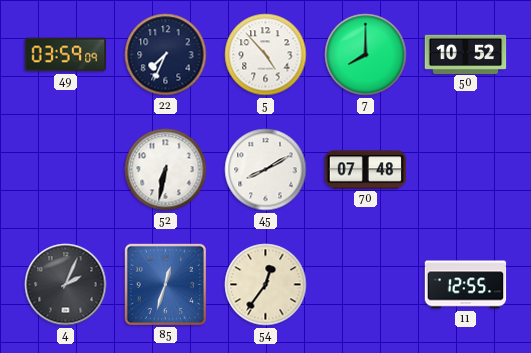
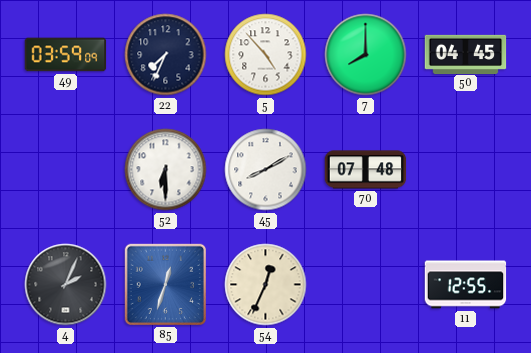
50: 10:52 -> 04:45
52: 6:32 -> 6:30
54: 12:36 -> 12:34
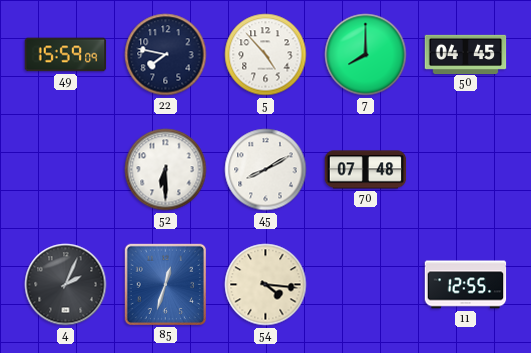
49: 03:59 -> 15:59
22: 7:34 -> 7:47
54: 12:34 -> 4:16
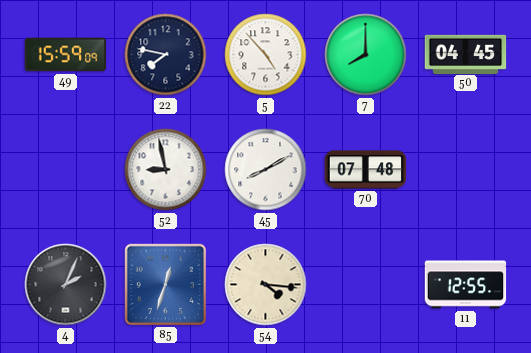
52: 6:30 -> 8:58
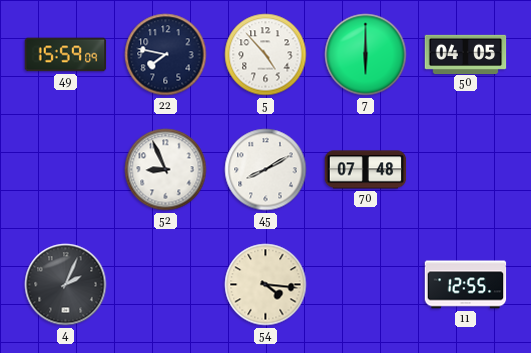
7: 8:00 -> 6:00
50: 04:45 -> 04:05
52: 8:58 -> 8:56
85: 12:33 -> none
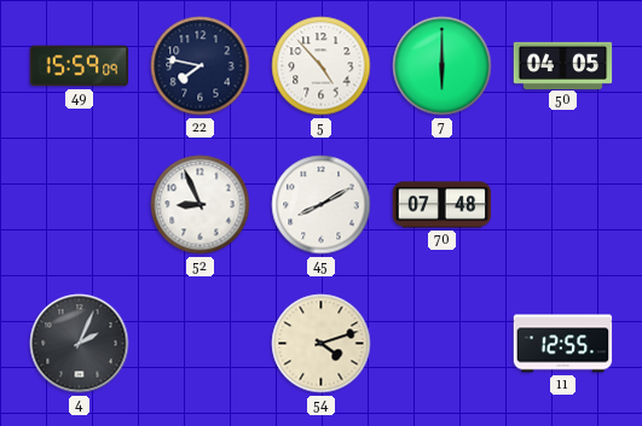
54: 4:16 -> 4:12
